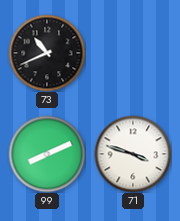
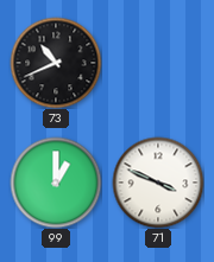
99: 8:11 -> 1:00
71: 3:48 -> 3:49
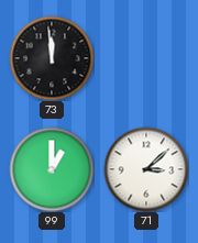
73: 10:41 -> 11:59
71: 3:49 -> 3:08
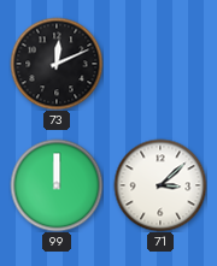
73: 11:59 -> 12:11
99: 1:00 -> 12:00
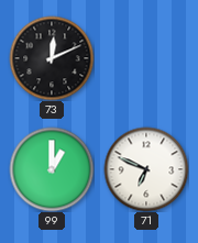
99: 12:00 -> 1:00
71: 3:08 -> 6:49
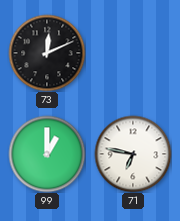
71: 6:49 -> 6:47
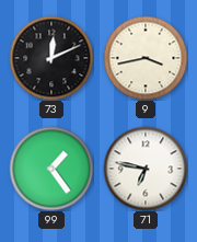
9: none -> 3:43
99: 1:00 -> 1:24
